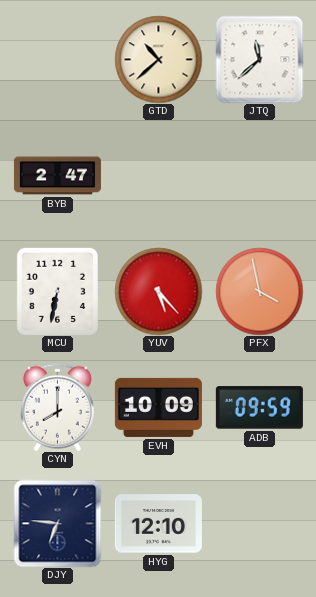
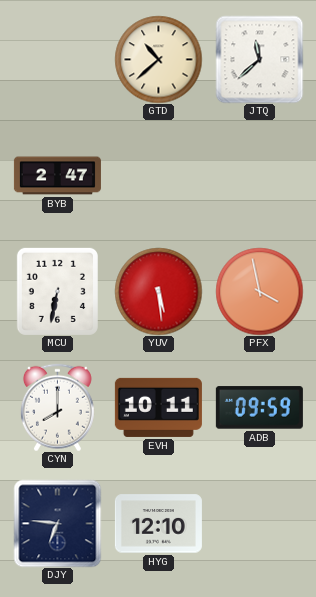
YUV: 5:23 -> 5:29
EVH: 10:09 -> 10:11
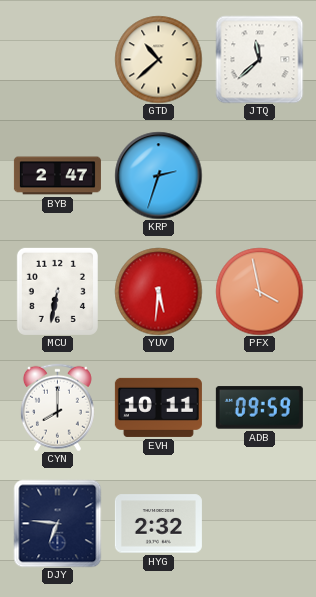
KRP: none -> 2:33
YUV: 5:29 -> 5:31
HYG: 12:10 -> 2:32
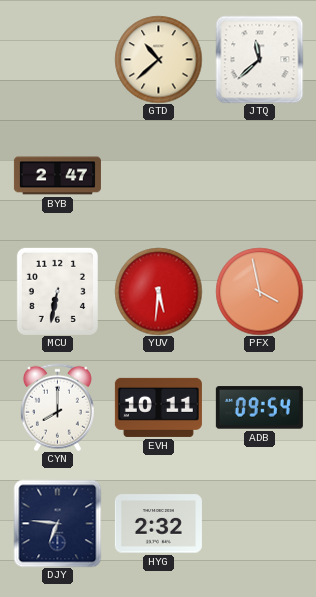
KRP: 2:33 -> none
ADB: 09:59 -> 09:54
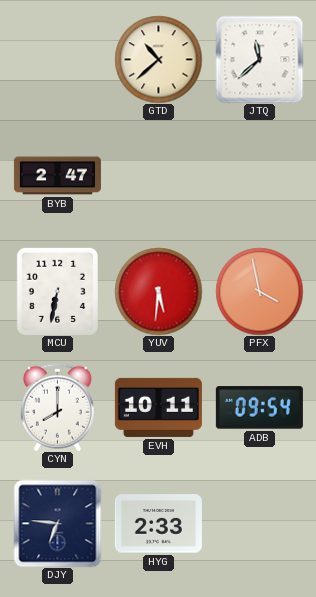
HYG: 2:32 -> 2:33
